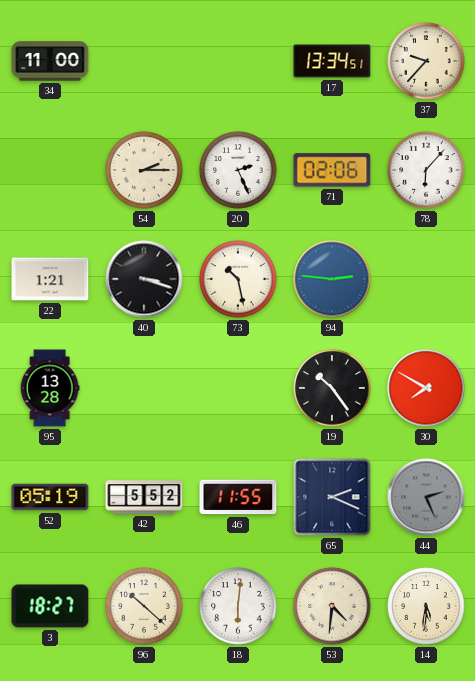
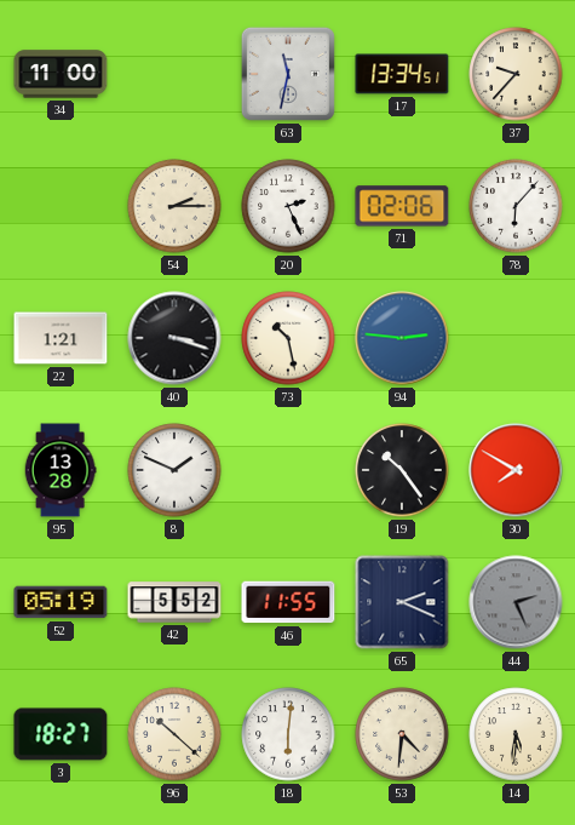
63: none -> 11:32
8: none -> 1:49
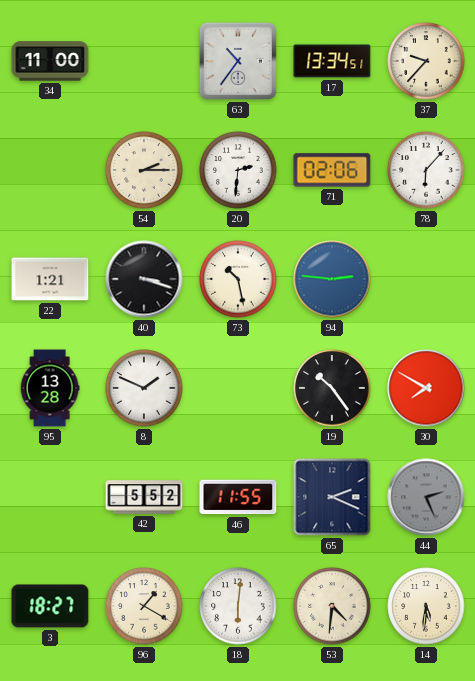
63: 11:32 -> 10:36
20: 2:26 -> 2:31
52: 05:19 -> none
96: 10:22 -> 1:20
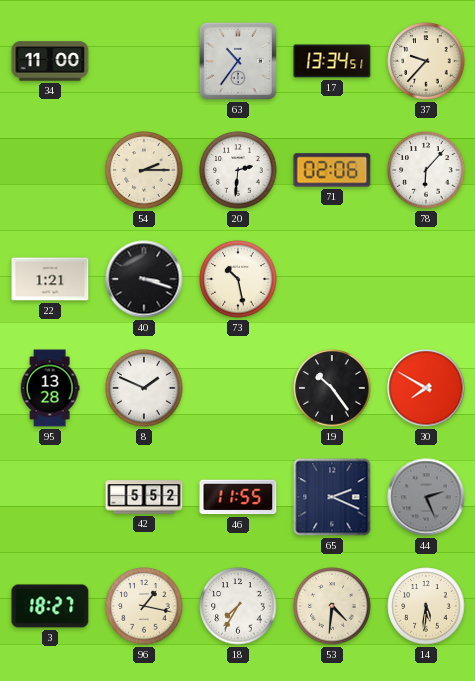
94: 2:46 -> none
96: 1:20 -> 1:17
18: 6:01 -> 7:35
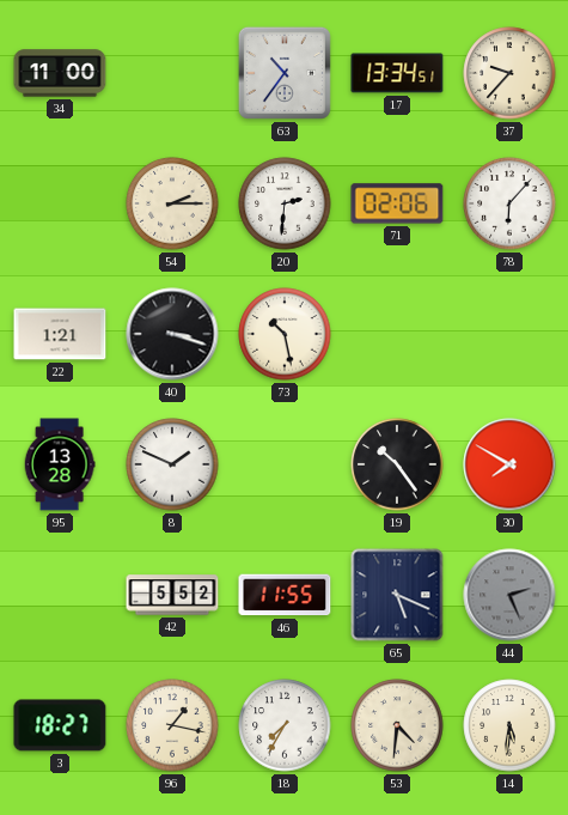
65: 2:19 -> 5:19
